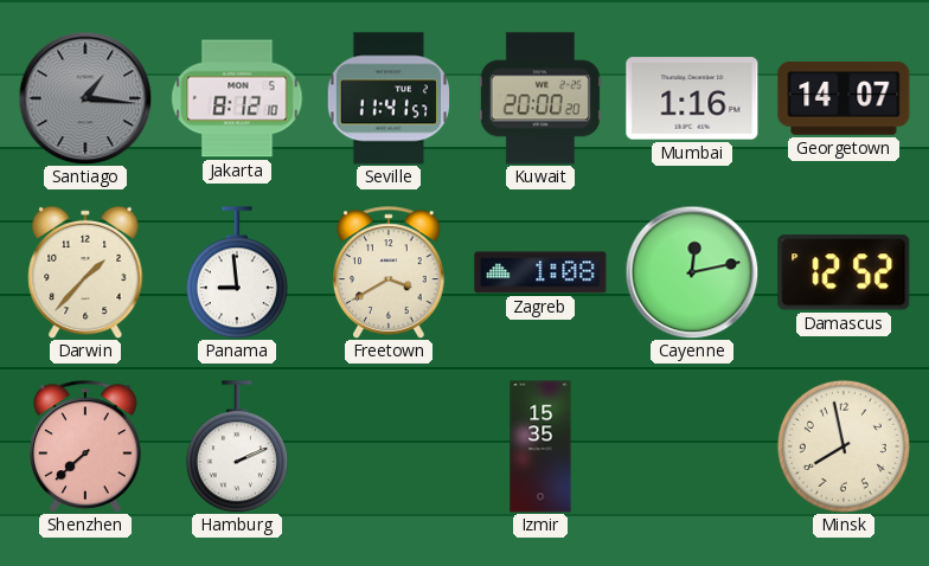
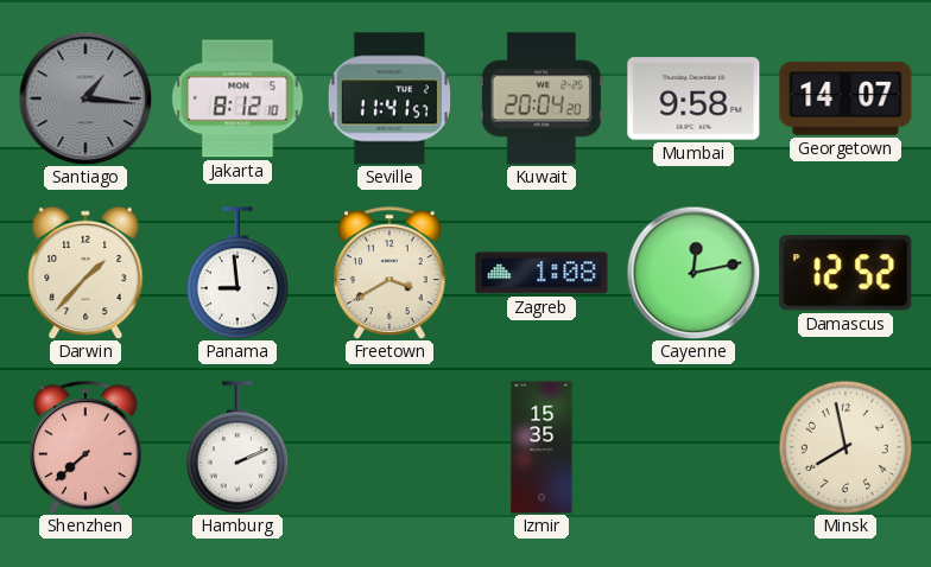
Kuwait: 20:00 -> 20:04
Mumbai: 1:16 -> 9:58
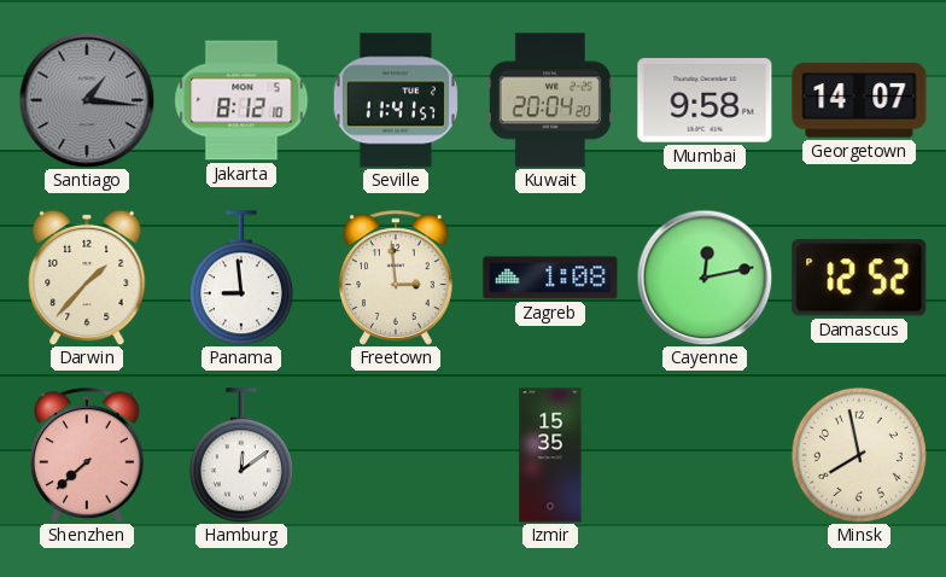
Freetown: 3:40 -> 2:59
Hamburg: 2:11 -> 12:09
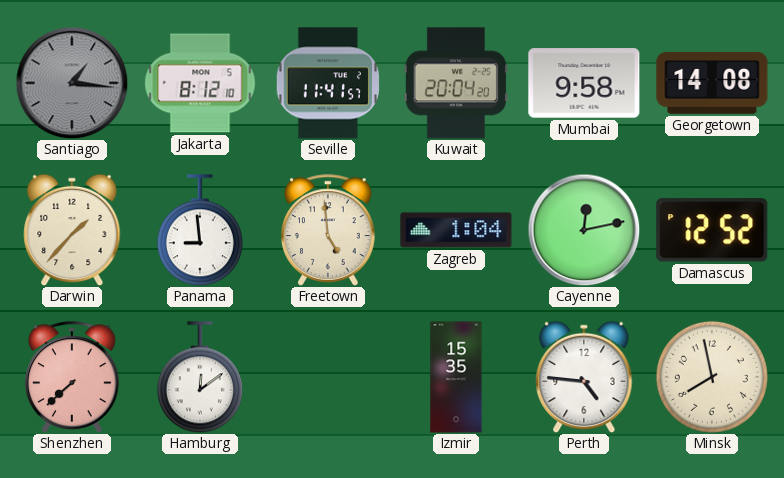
Georgetown: 14:07 -> 14:08
Freetown: 2:59 -> 4:59
Zagreb: 1:08 -> 1:04
Perth: none -> 4:46
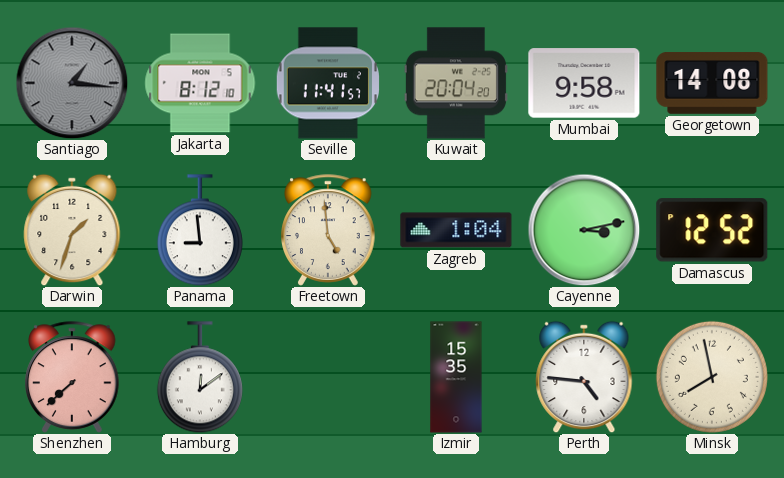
Darwin: 1:37 -> 1:33
Cayenne: 12:13 -> 3:13
